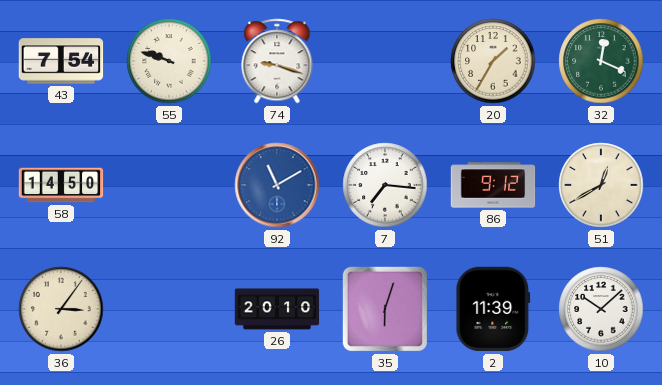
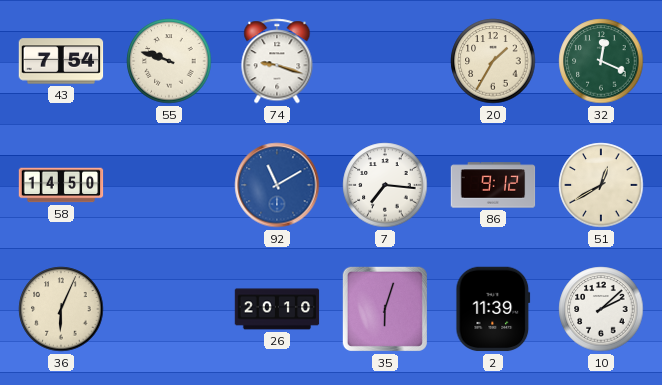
36: 3:06 -> 6:04
10: 10:08 -> 2:08
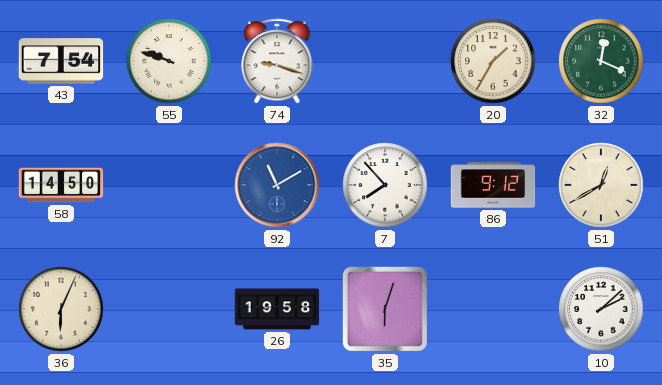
7: 7:16 -> 7:53
26: 20:10 -> 19:58
2: 11:39 -> none
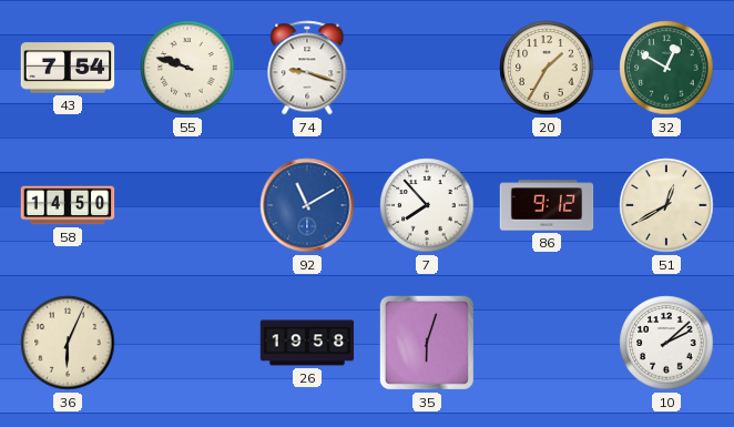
32: 12:19 -> 12:50
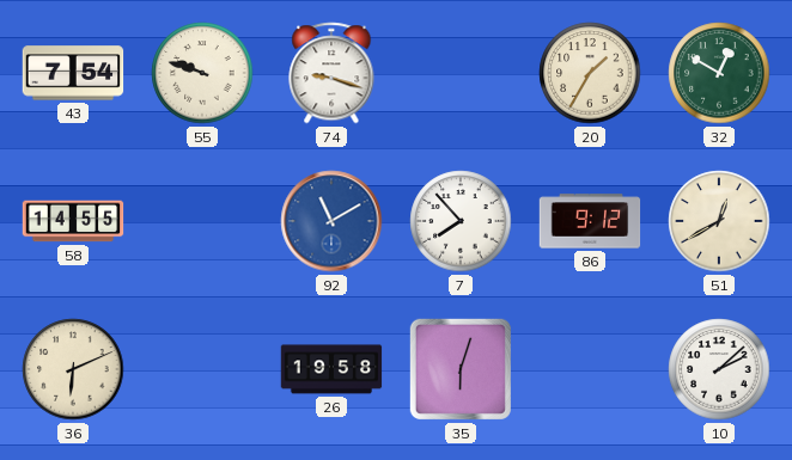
58: 14:50 -> 14:55
36: 6:04 -> 6:11
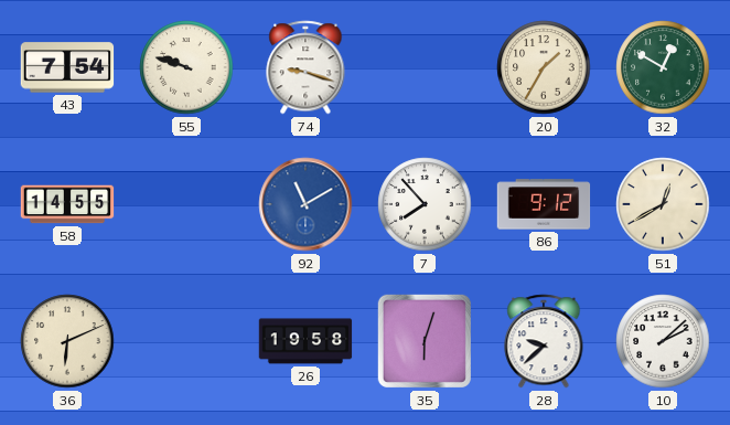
28: none -> 9:38
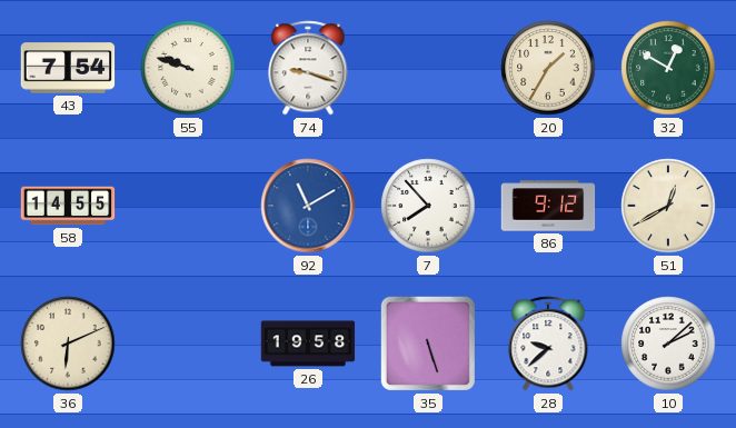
35: 6:03 -> 5:27
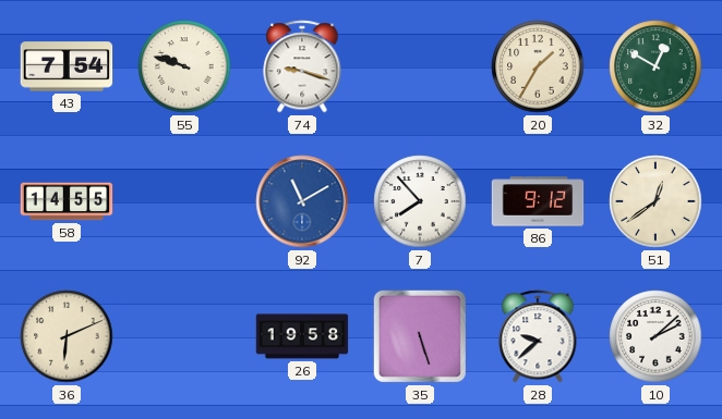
51: 12:40 -> 12:39
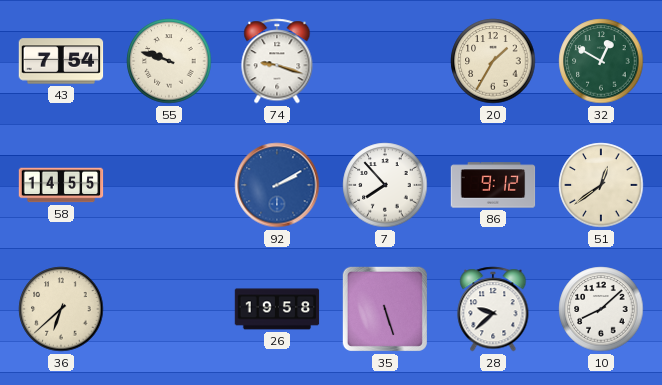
92: 11:10 -> 2:10
36: 6:11 -> 6:38
10: 2:08 -> 8:08
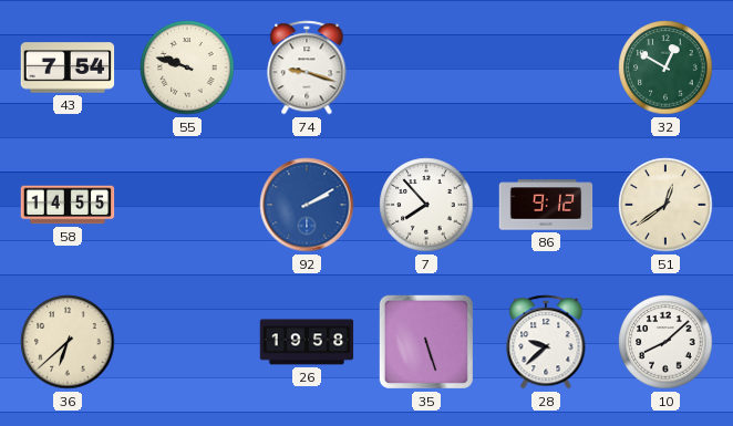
20: 1:35 -> none
